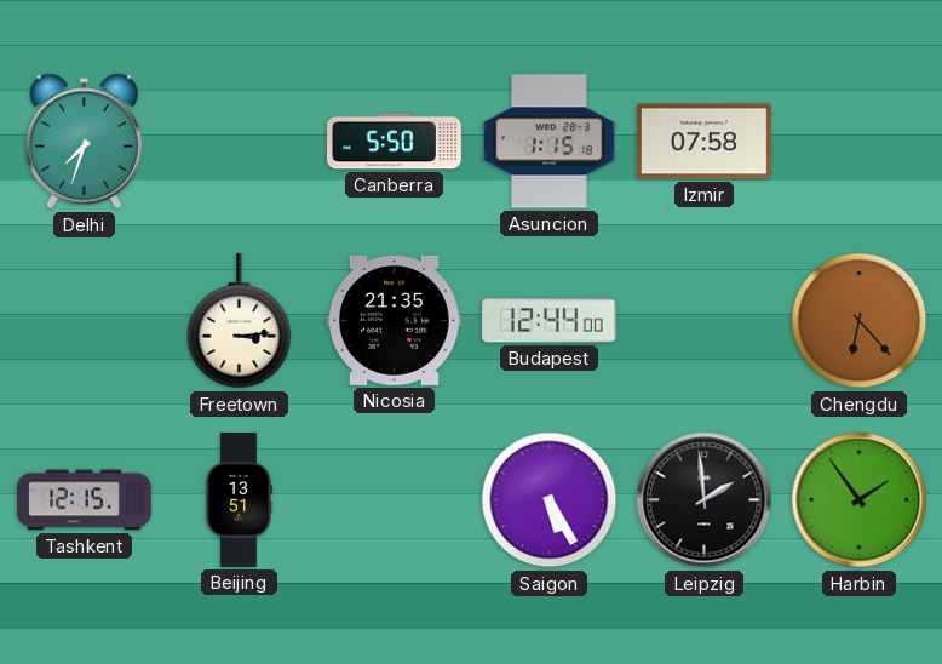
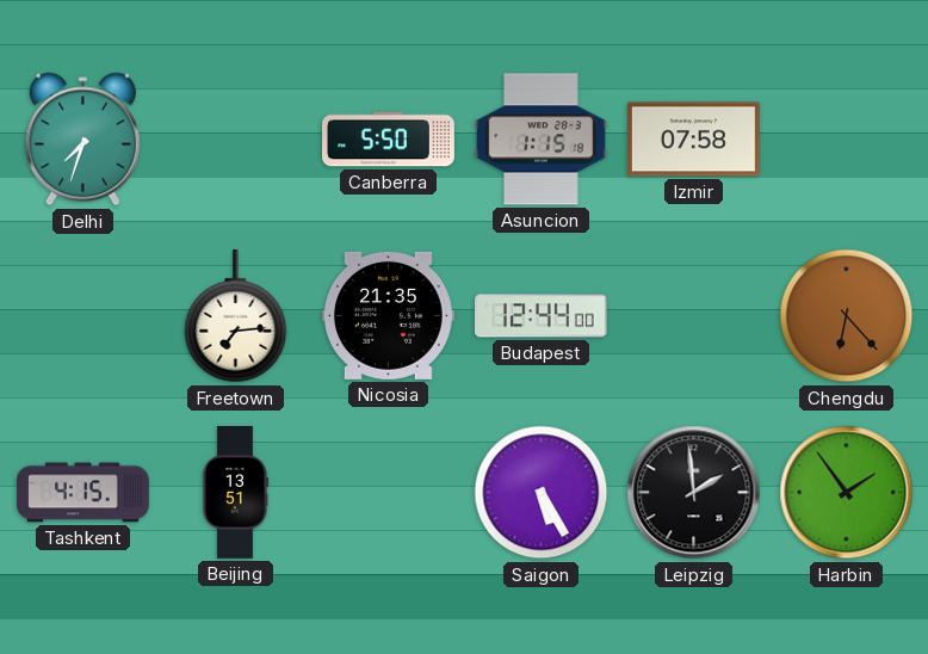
Freetown: 3:14 -> 7:14
Tashkent: 12:15 -> 4:15
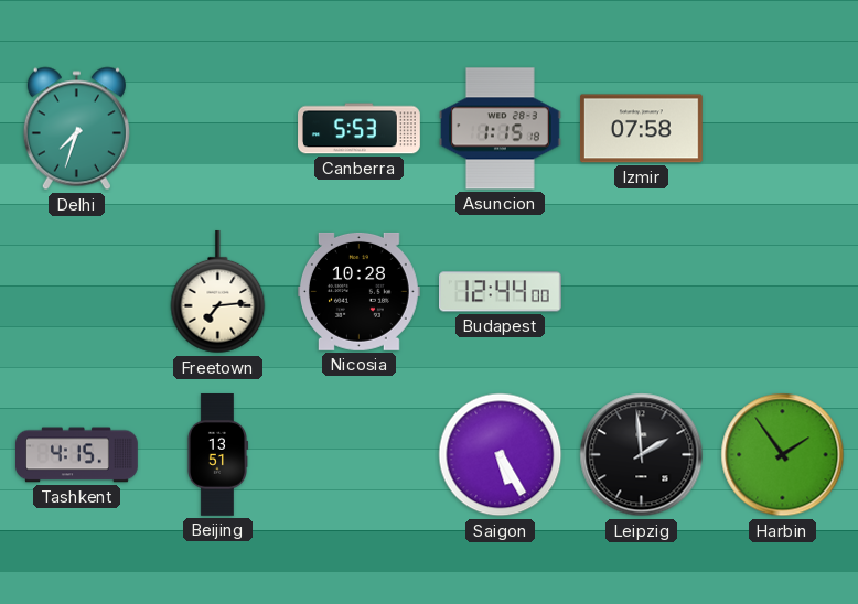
Canberra: 5:50 -> 5:53
Nicosia: 21:35 -> 10:28
Chengdu: 6:23 -> none
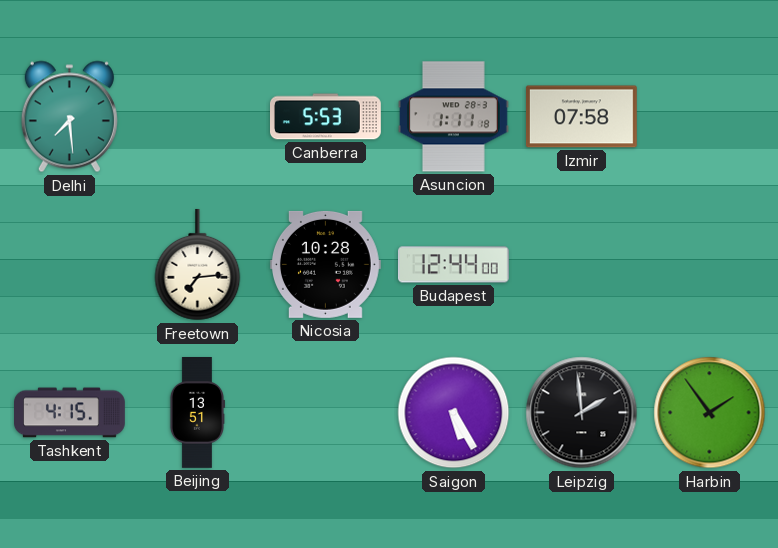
Delhi: 7:33 -> 7:29
Asuncion: 1:15 -> 1:11
